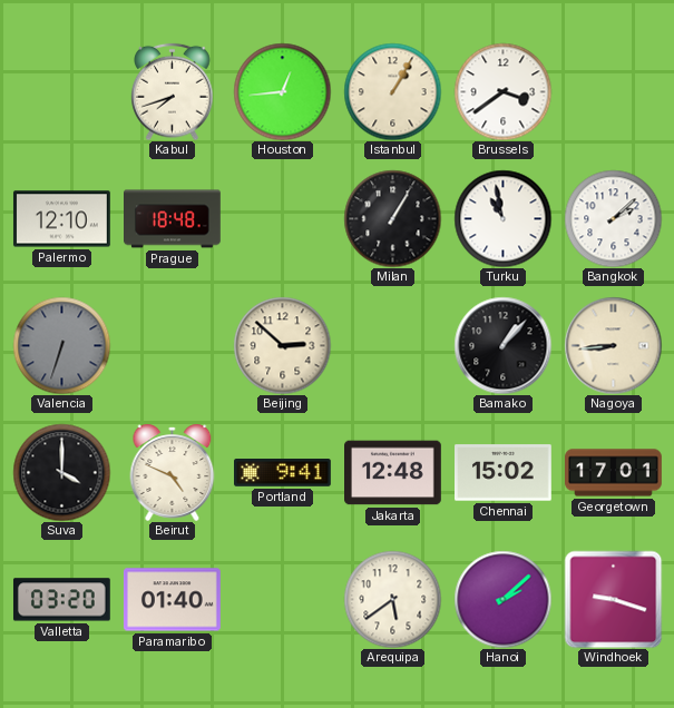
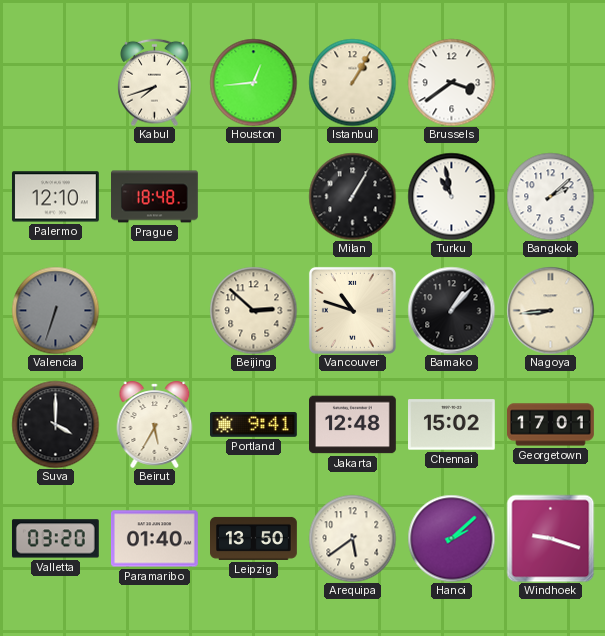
Vancouver: none -> 10:48
Beirut: 4:49 -> 5:35
Leipzig: none -> 13:50
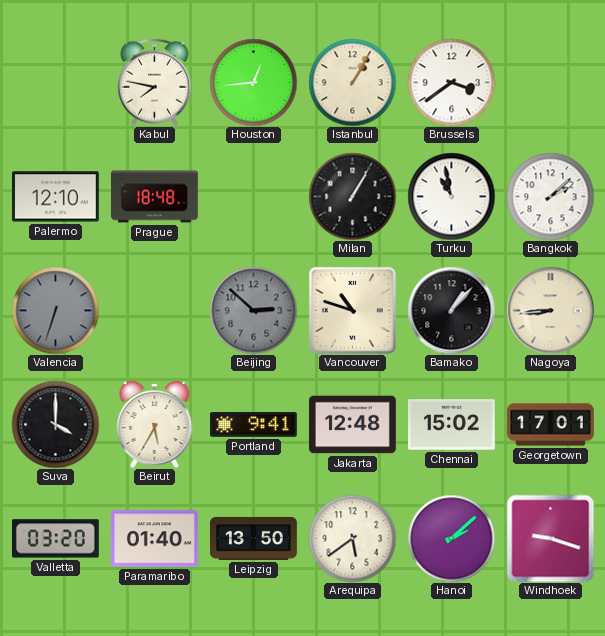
Kabul: 7:42 -> 7:47
Beijing dial: cream -> grey
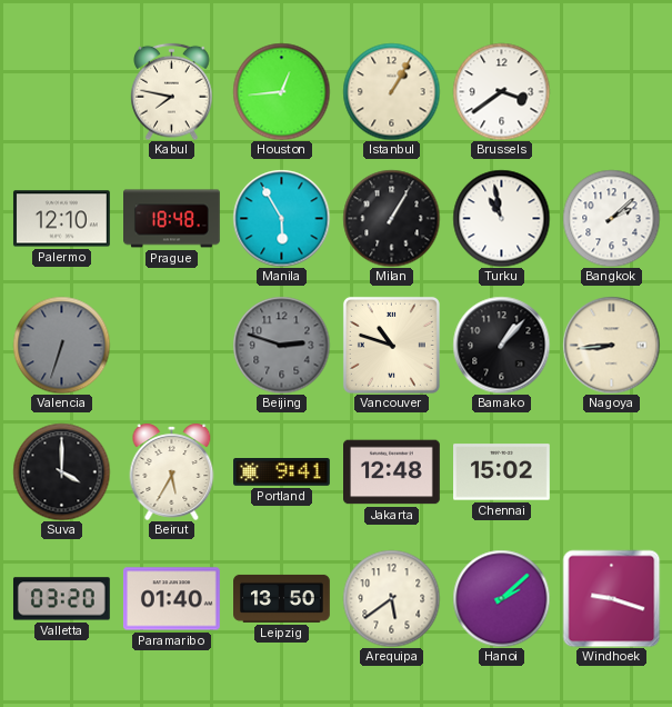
Manila: none -> 5:55
Beijing: 2:52 -> 2:48
Georgetown: 17:01 -> none
